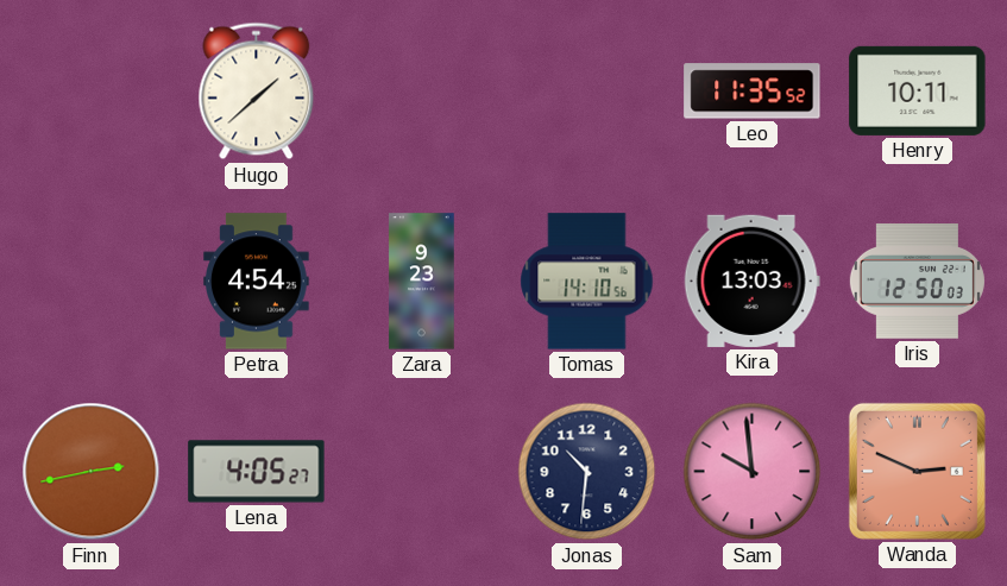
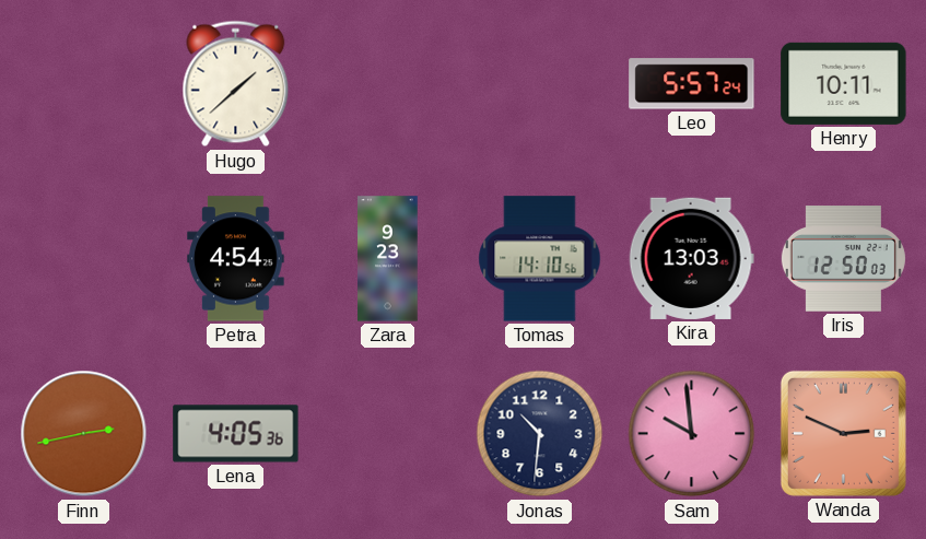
Leo: 11:35 -> 5:57
Lena: 4:05:27 -> 4:05:36
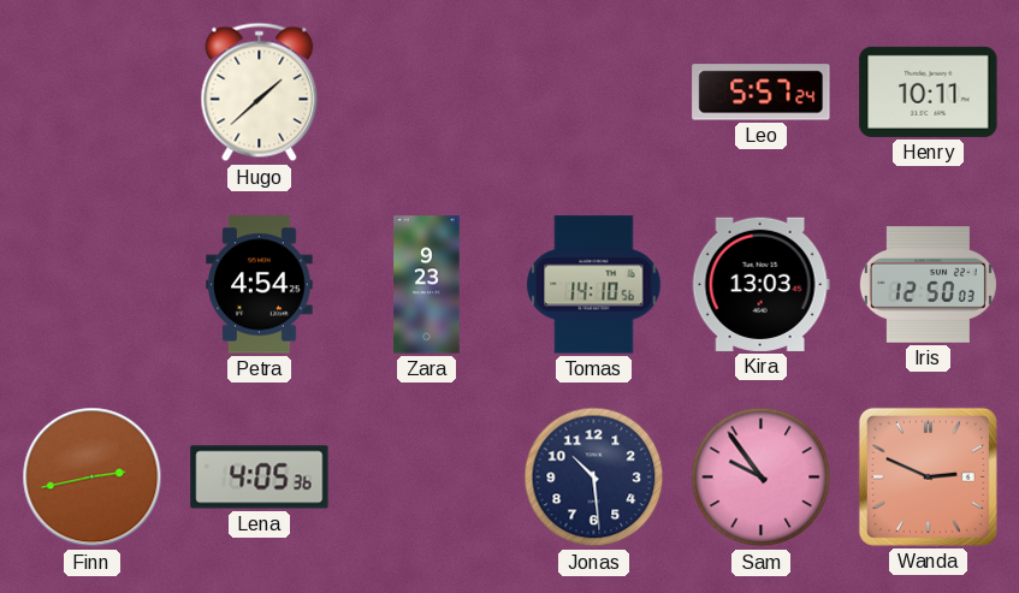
Jonas: 10:31 -> 10:29
Sam: 9:59 -> 9:54
